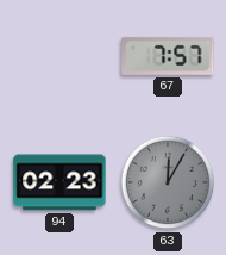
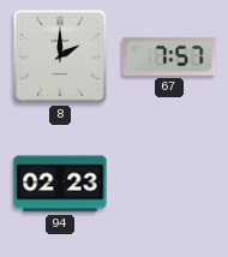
8: none -> 2:00
63: 12:05 -> none
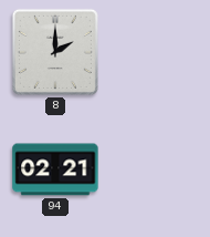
67: 7:57 -> none
94: 02:23 -> 02:21
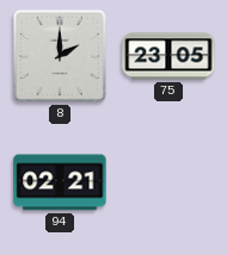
75: none -> 23:05
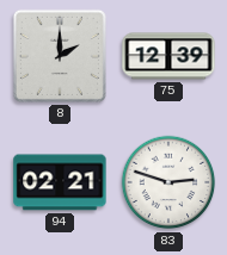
75: 23:05 -> 12:39
83: none -> 2:48
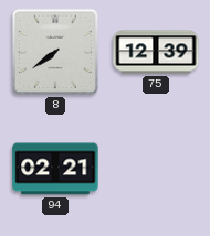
8: 2:00 -> 7:39
83: 2:48 -> none
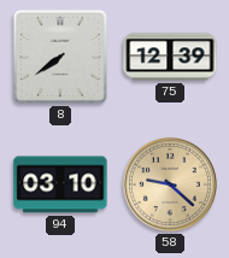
94: 02:21 -> 03:10
58: none -> 9:22
